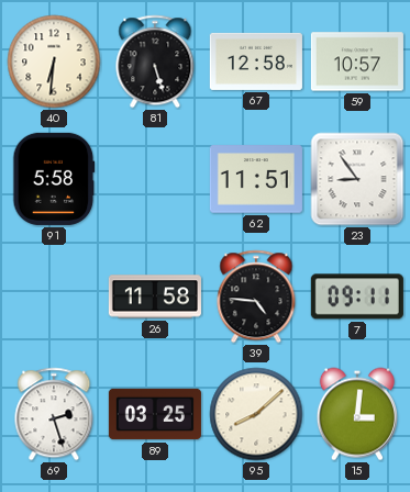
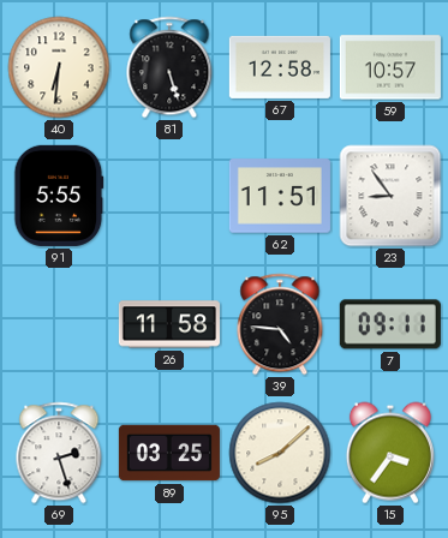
91: 5:58 -> 5:55
15: 3:01 -> 3:36
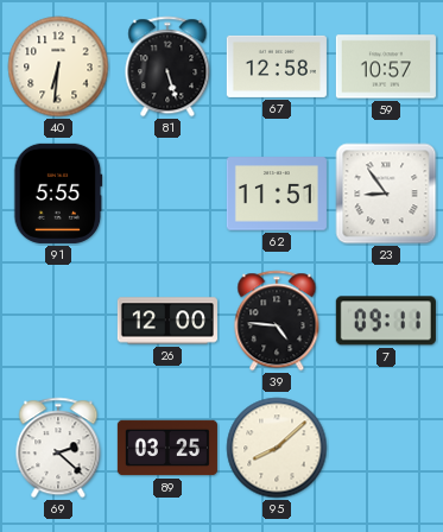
26: 11:58 -> 12:00
69: 2:27 -> 2:22
15: 3:36 -> none
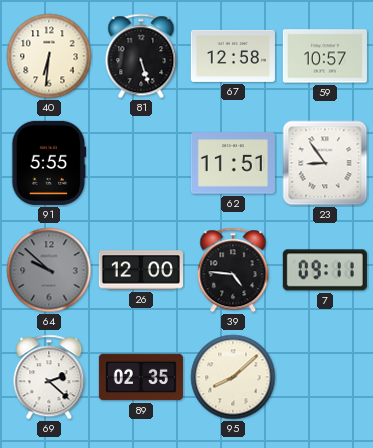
64: none -> 9:52
89: 03:25 -> 02:35
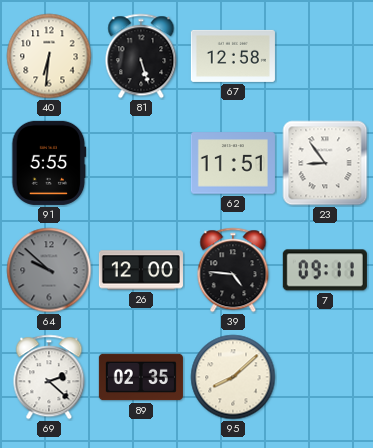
59: 10:57 -> none
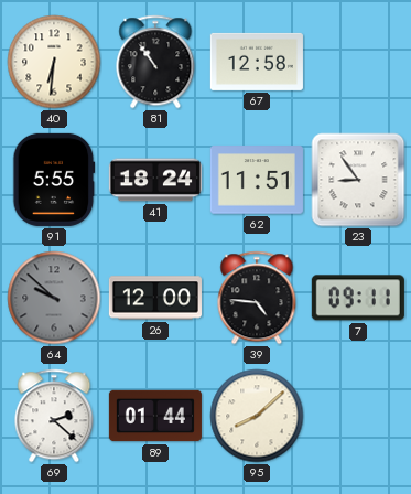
81: 5:27 -> 10:54
41: none -> 18:24
89: 02:35 -> 01:44
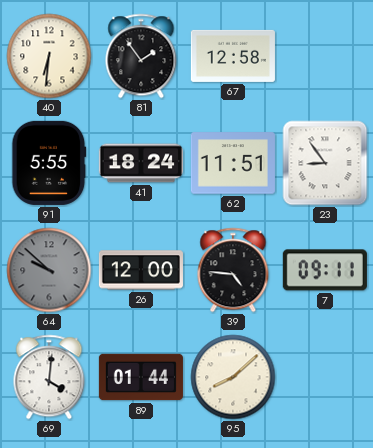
81: 10:54 -> 1:54
69: 2:22 -> 4:01
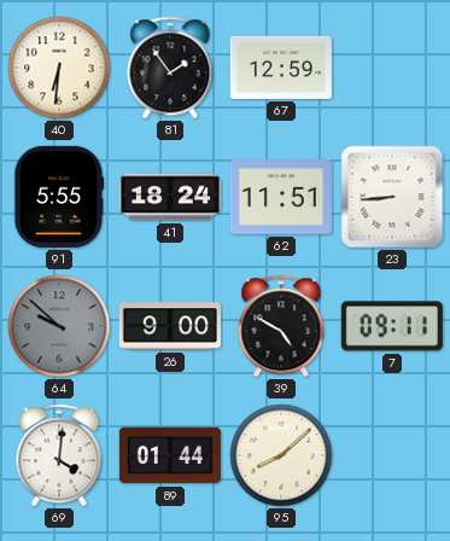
67: 12:58 -> 12:59
23: 8:54 -> 8:44
26: 12:00 -> 9:00
39: 4:46 -> 4:50
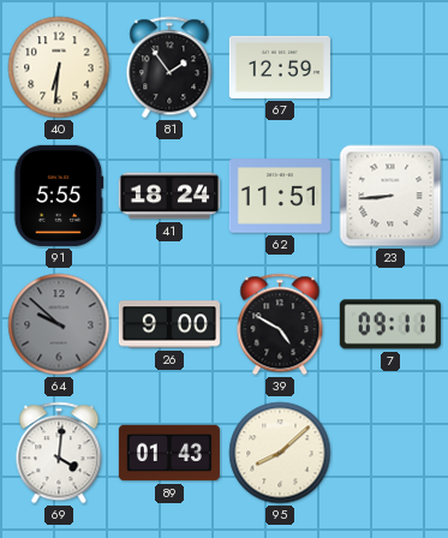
89: 01:44 -> 01:43
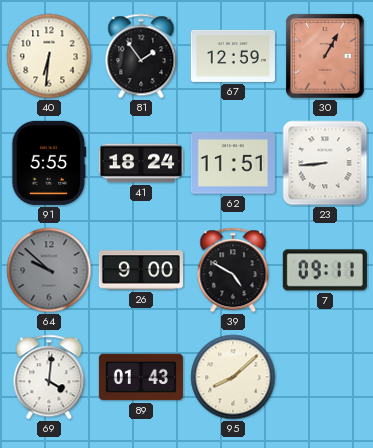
30: none -> 1:05
